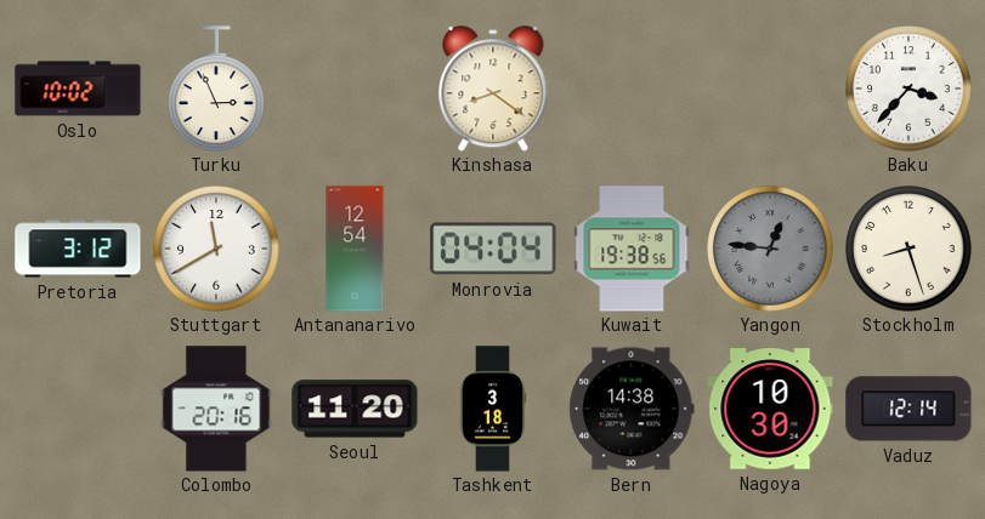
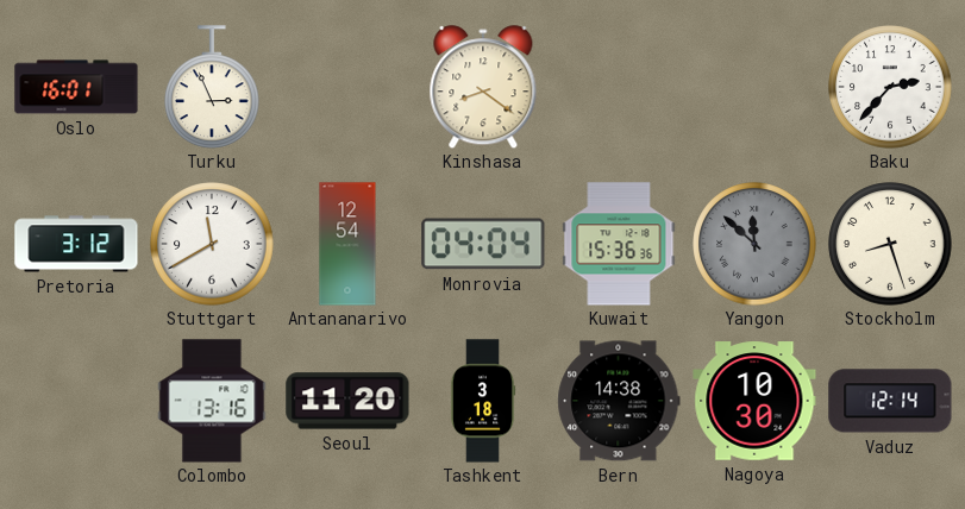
Oslo: 10:02 -> 16:01
Baku: 3:37 -> 2:37
Kuwait: 19:38 -> 15:36
Yangon: 12:46 -> 11:52
Colombo: 20:16 -> 13:16
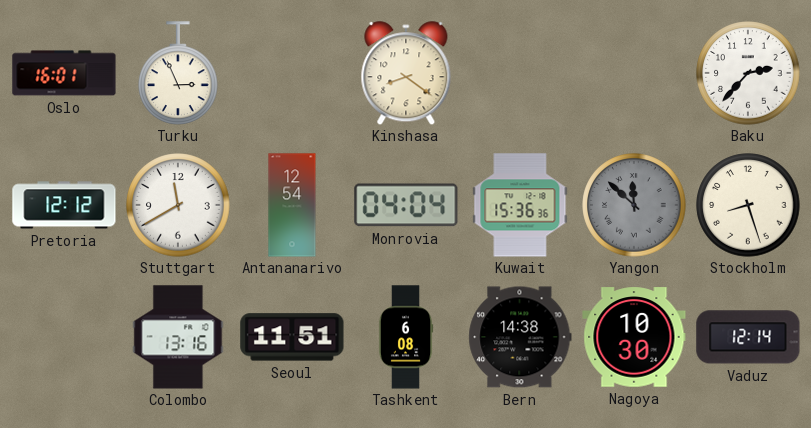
Pretoria: 3:12 -> 12:12
Seoul: 11:20 -> 11:51
Tashkent: 3:18 -> 6:08
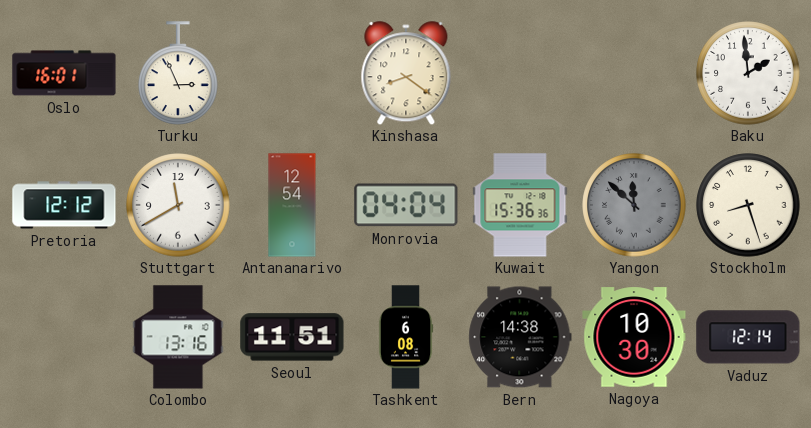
Baku: 2:37 -> 1:59
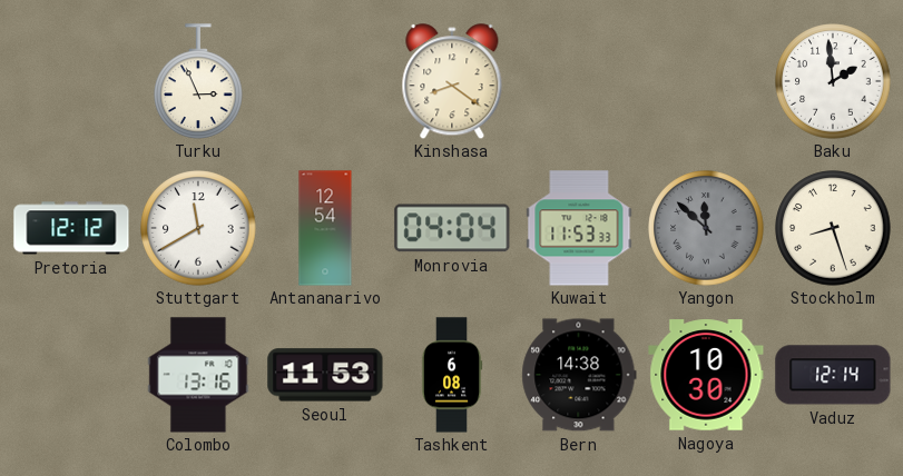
Oslo: 16:01 -> none
Kuwait: 15:36 -> 11:53
Seoul: 11:51 -> 11:53
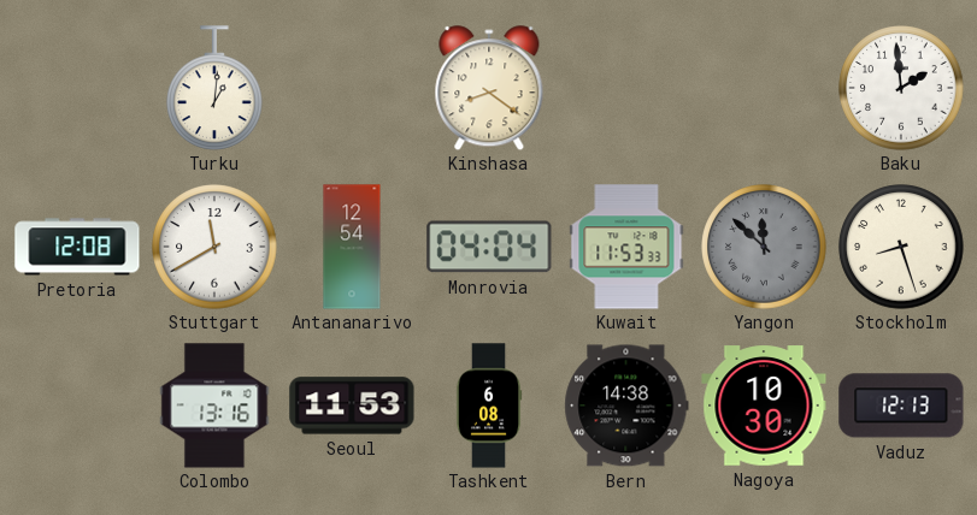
Turku: 2:56 -> 1:01
Pretoria: 12:12 -> 12:08
Vaduz: 12:14 -> 12:13
